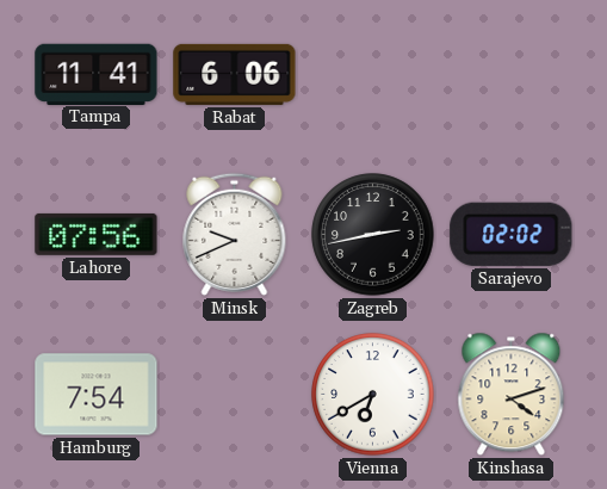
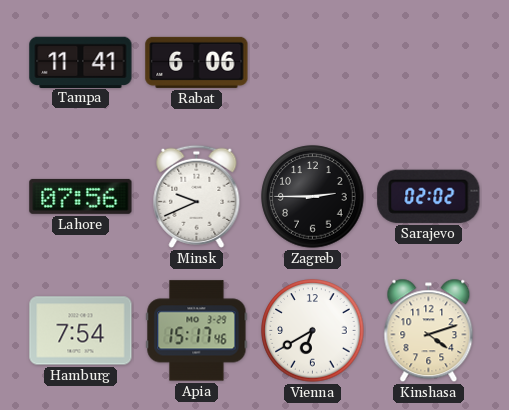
Zagreb: 2:43 -> 2:45
Apia: none -> 15:17
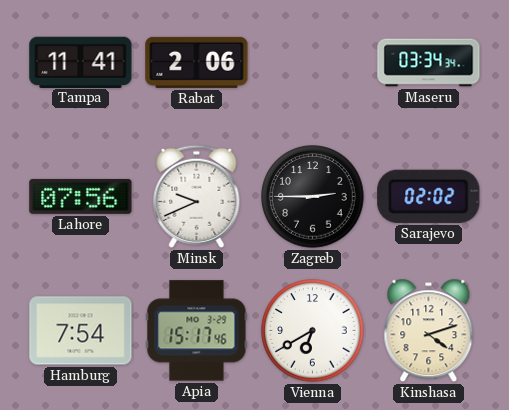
Rabat: 6:06 -> 2:06
Maseru: none -> 03:34
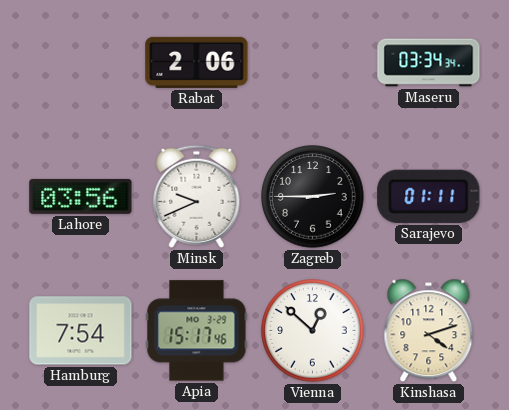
Tampa: 11:41 -> none
Lahore: 07:56 -> 03:56
Sarajevo: 02:02 -> 01:11
Vienna: 6:40 -> 12:52
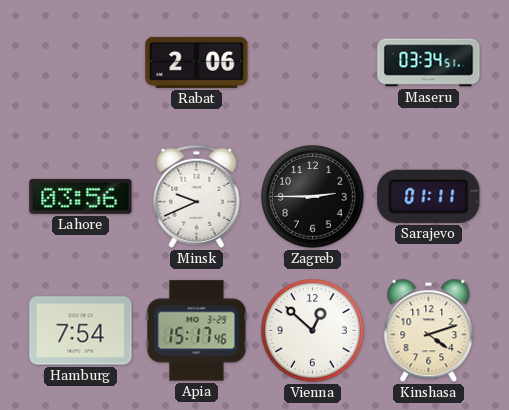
Maseru: 03:34:34 -> 03:34:51
